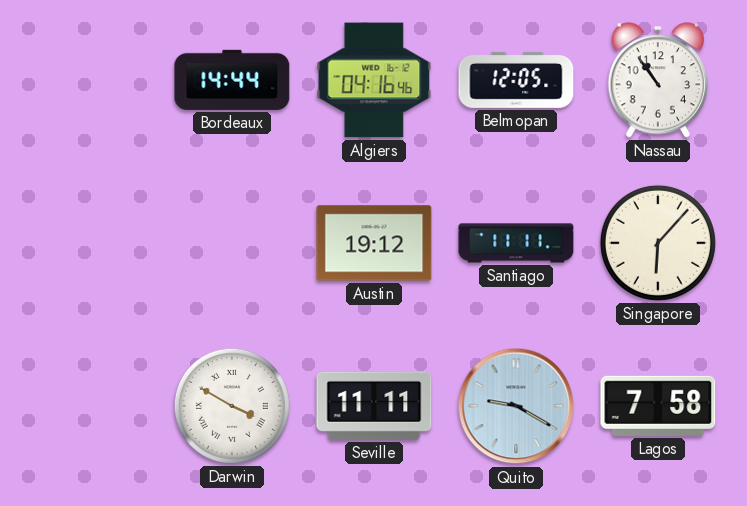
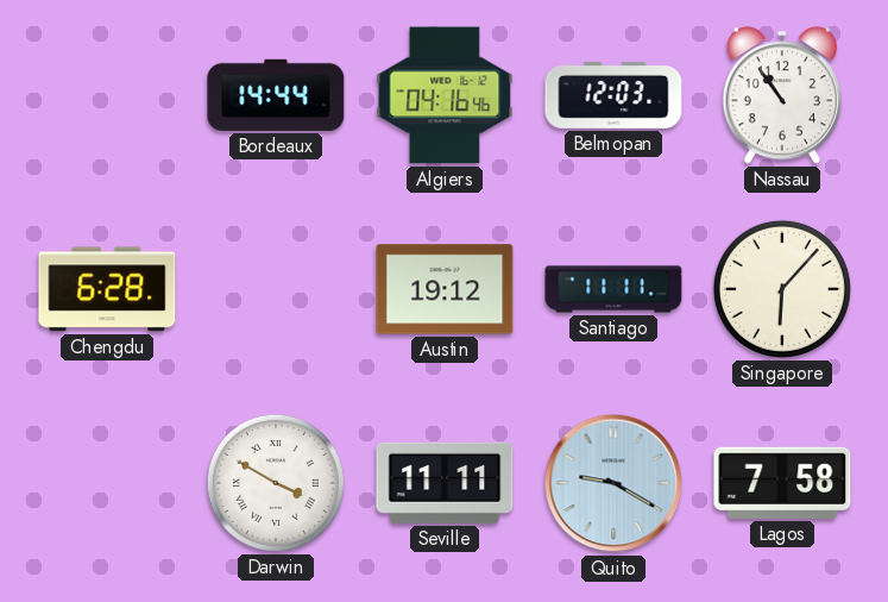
Belmopan: 12:05 -> 12:03
Chengdu: none -> 6:28
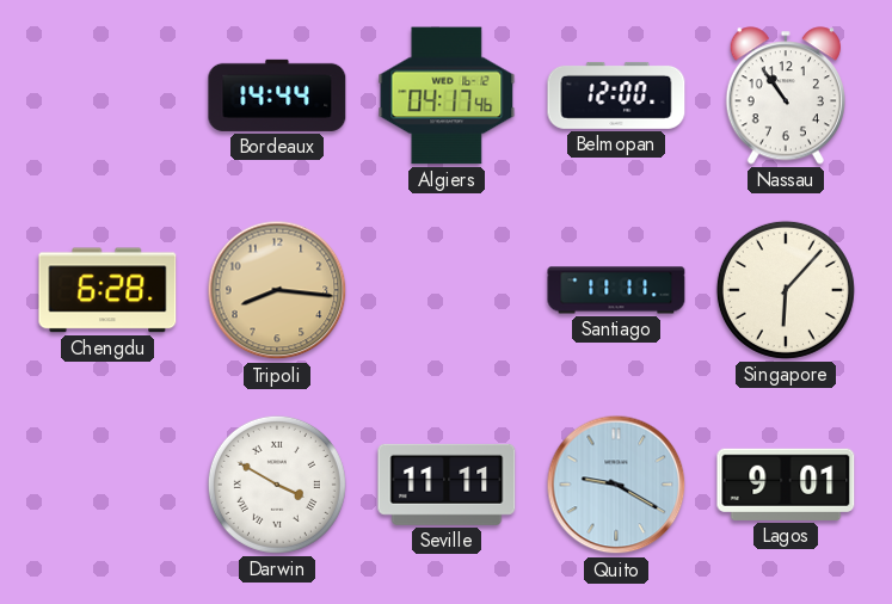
Algiers: 04:16 -> 04:17
Belmopan: 12:03 -> 12:00
Tripoli: none -> 8:16
Austin: 19:12 -> none
Lagos: 7:58 -> 9:01
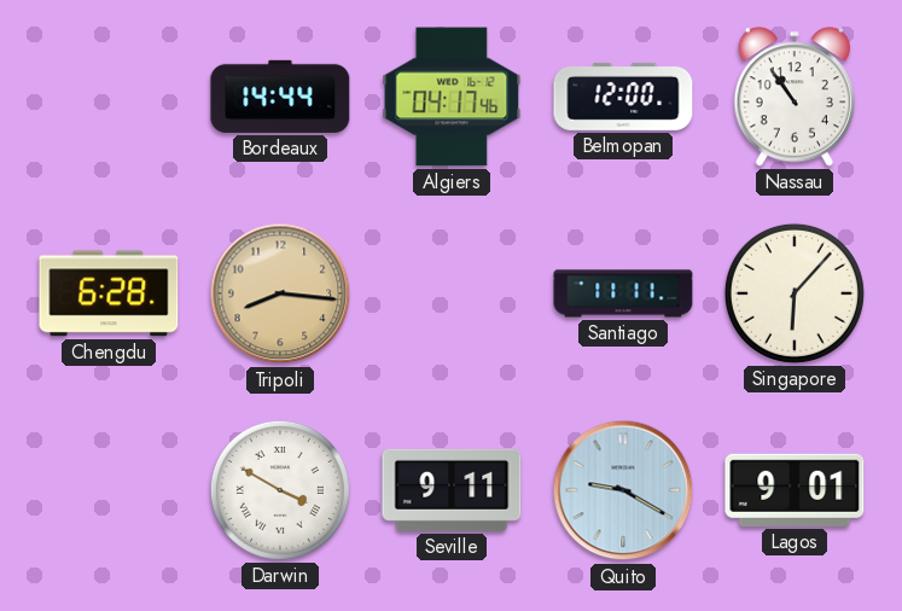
Seville: 11:11 -> 9:11
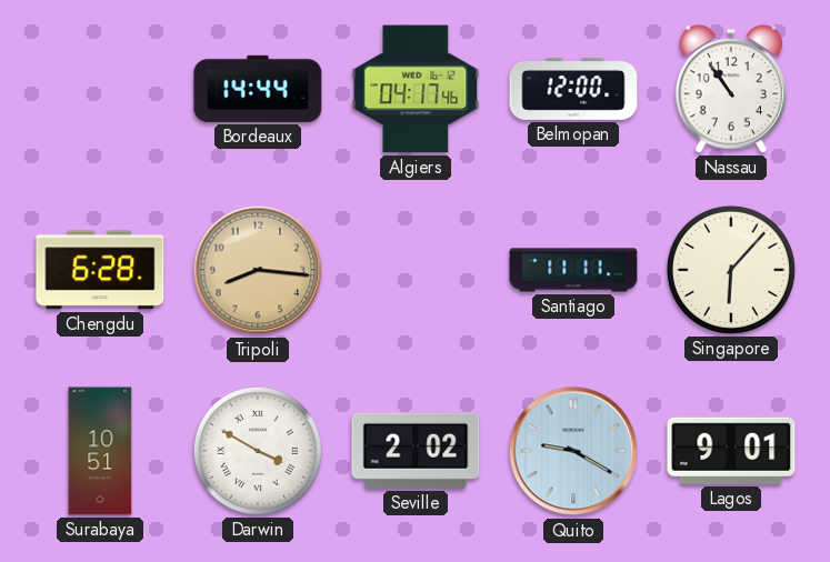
Surabaya: none -> 10:51
Seville: 9:11 -> 2:02
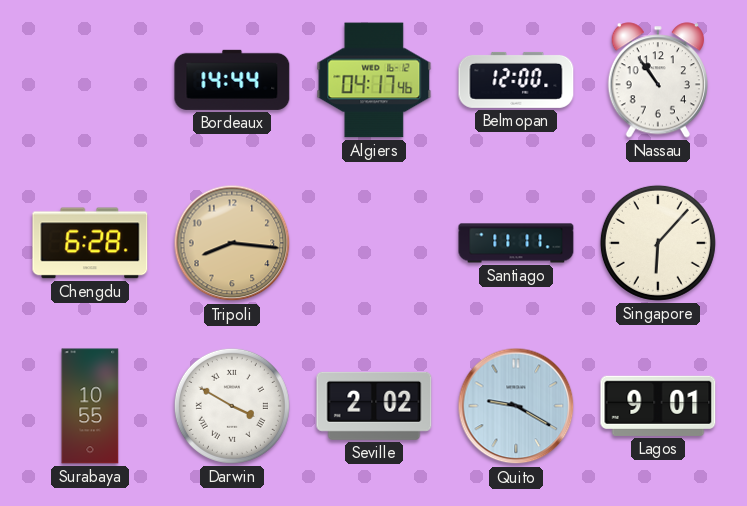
Surabaya: 10:51 -> 10:55
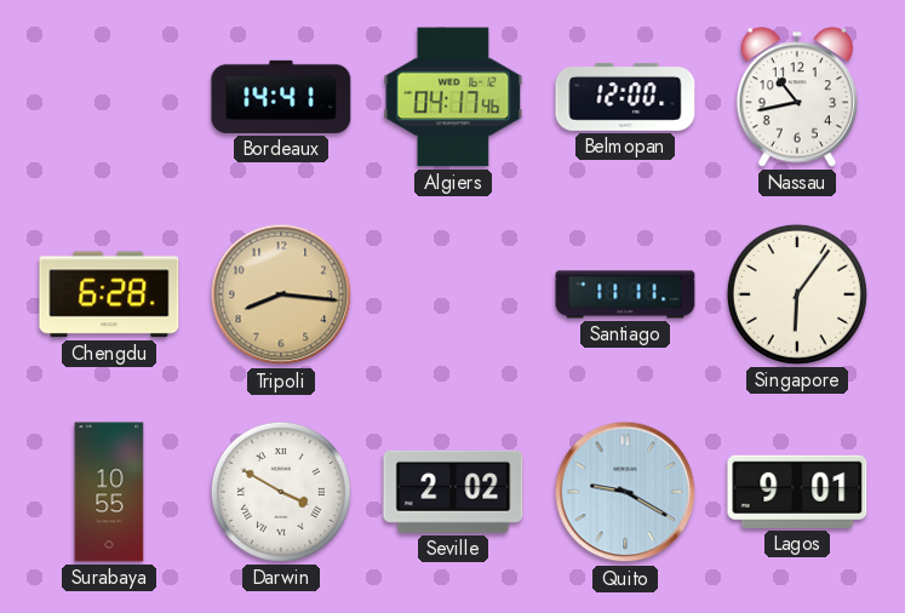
Bordeaux: 14:44 -> 14:41
Nassau: 10:54 -> 10:43
Singapore: 6:07 -> 6:06
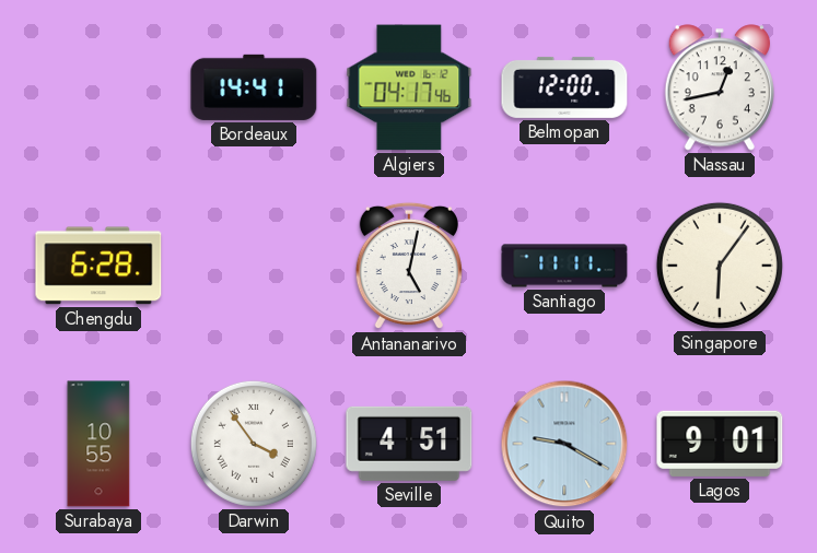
Nassau: 10:43 -> 12:43
Tripoli: 8:16 -> none
Antananarivo: none -> 5:02
Darwin: 3:50 -> 3:54
Seville: 2:02 -> 4:51
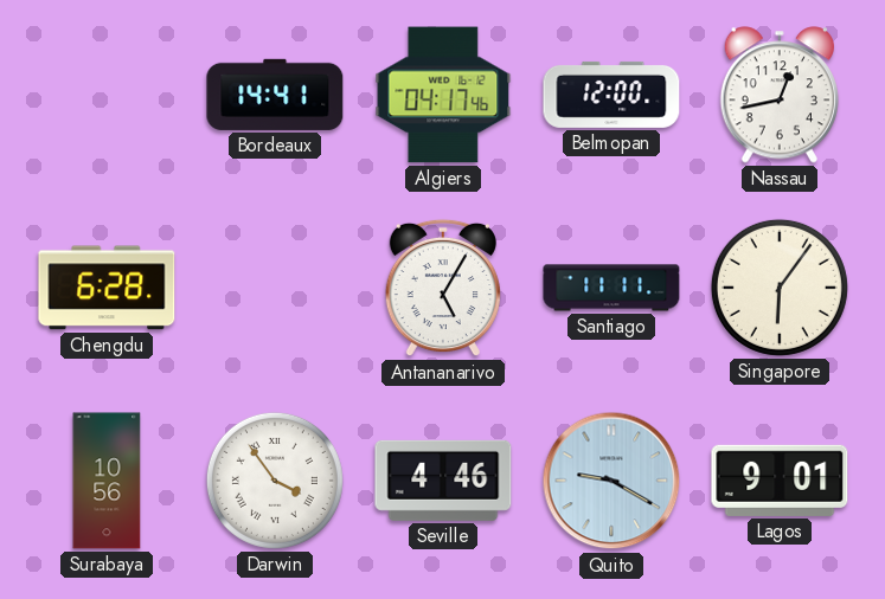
Antananarivo: 5:02 -> 5:05
Surabaya: 10:55 -> 10:56
Seville: 4:51 -> 4:46
